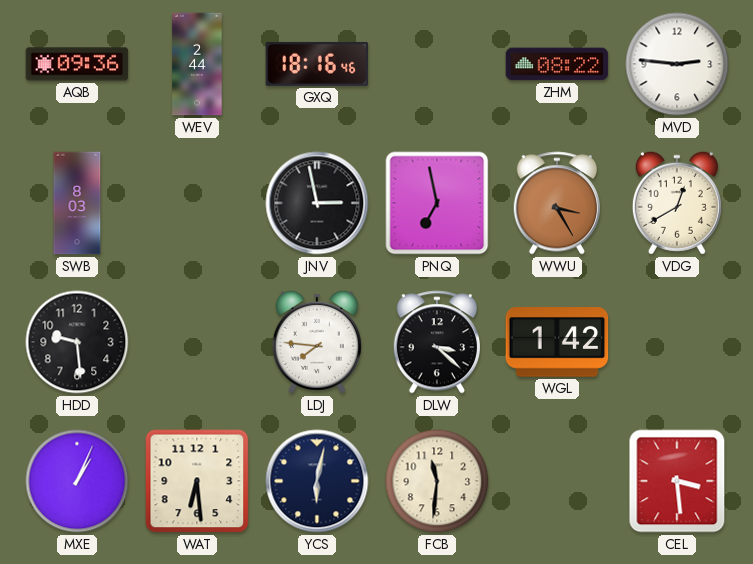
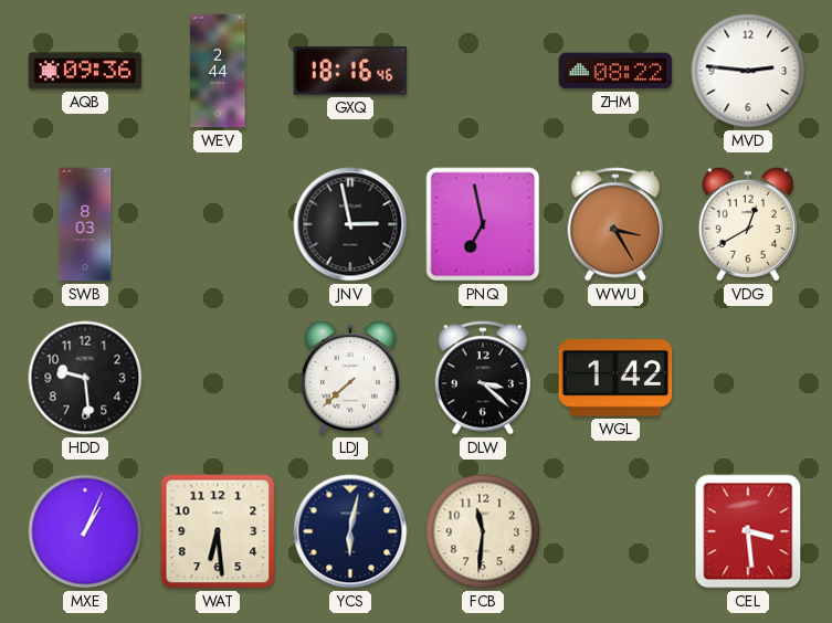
LDJ: 7:46 -> 7:38
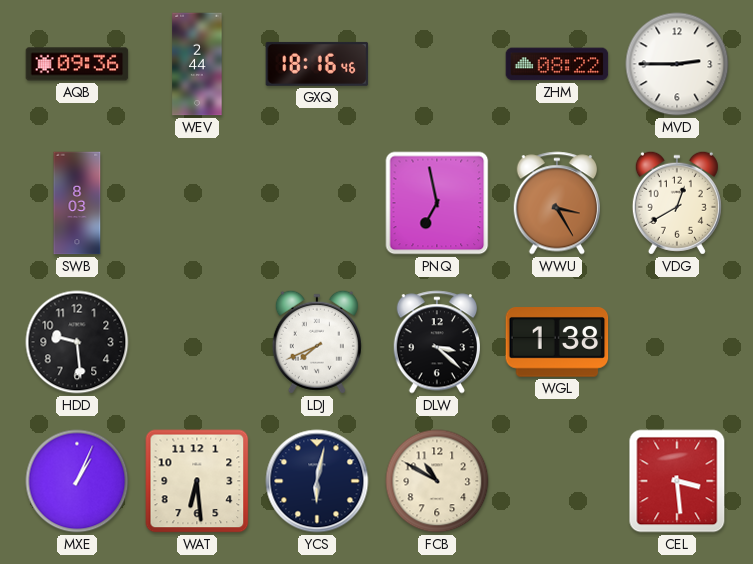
MVD: 2:46 -> 2:45
JNV: 2:58 -> none
LDJ: 7:38 -> 7:41
WGL: 1:42 -> 1:38
FCB: 11:31 -> 10:50
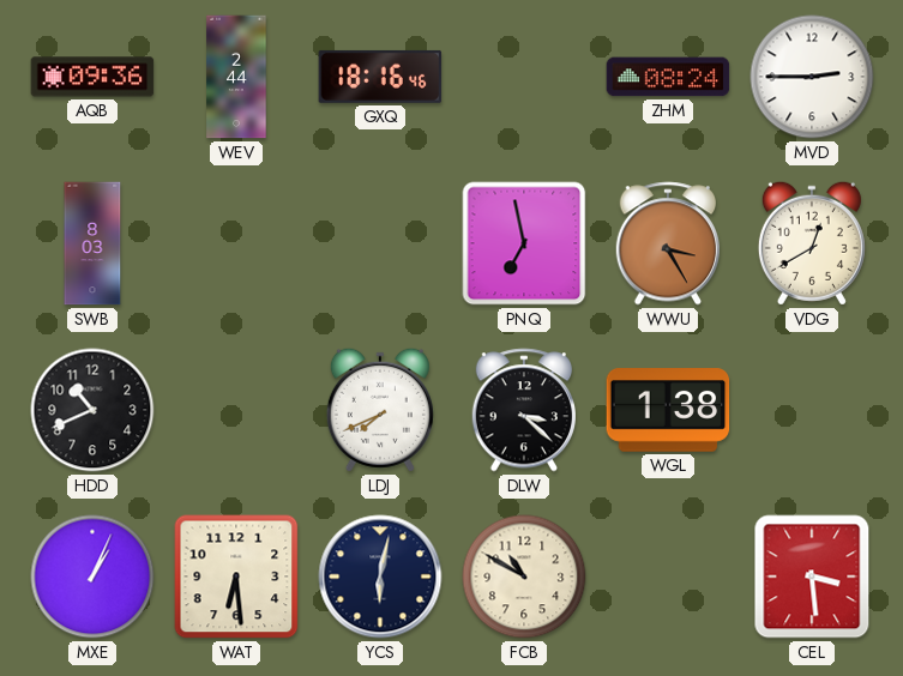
ZHM: 08:22 -> 08:24
HDD: 9:29 -> 10:41
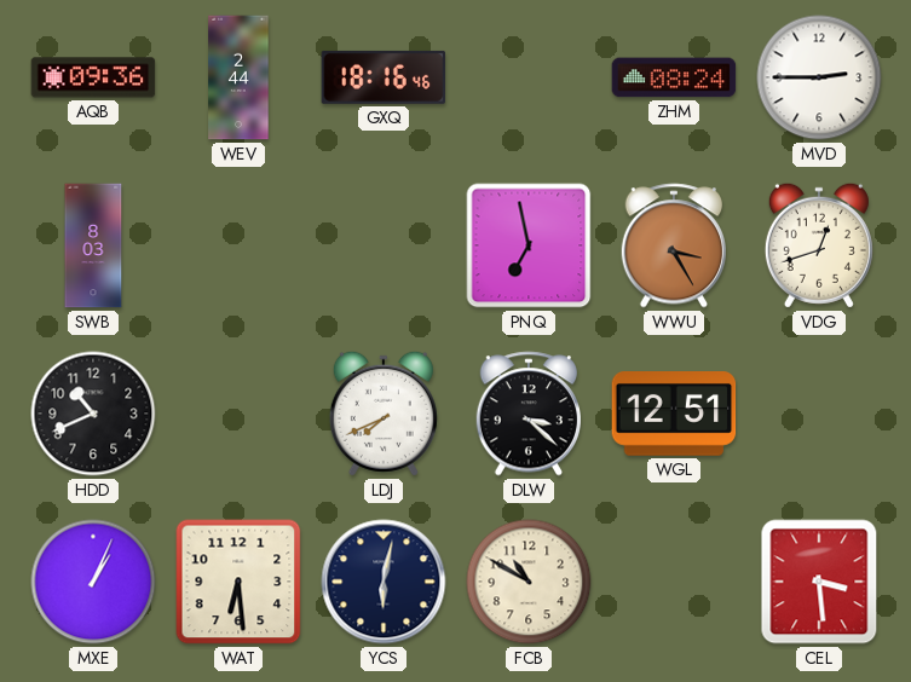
VDG: 12:40 -> 12:42
WGL: 1:38 -> 12:51
